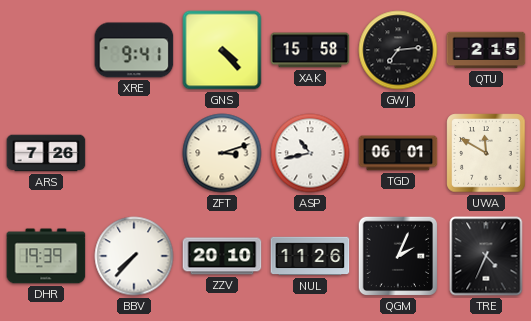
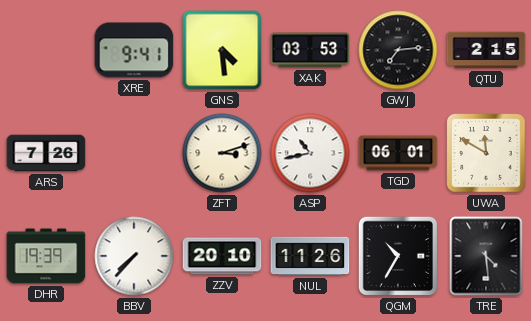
GNS: 4:23 -> 4:29
XAK: 15:58 -> 03:53
QGM: 2:04 -> 10:35
TRE: 4:34 -> 4:29
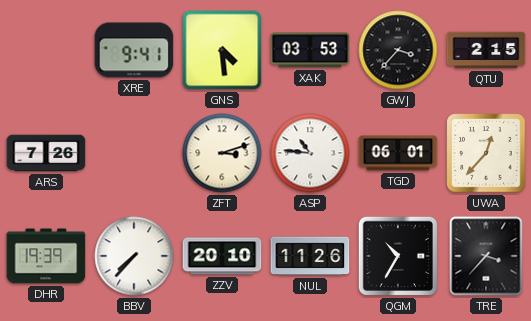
GWJ: 7:14 -> 3:37
ASP: 10:43 -> 10:46
UWA: 11:50 -> 12:37
TRE: 4:29 -> 3:37
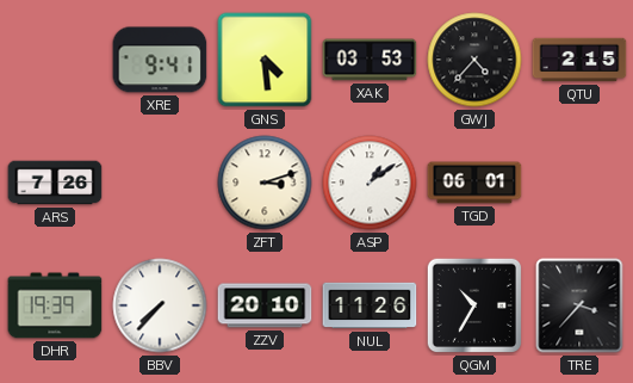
GWJ: 3:37 -> 4:37
ASP: 10:46 -> 1:09
UWA: 12:37 -> none
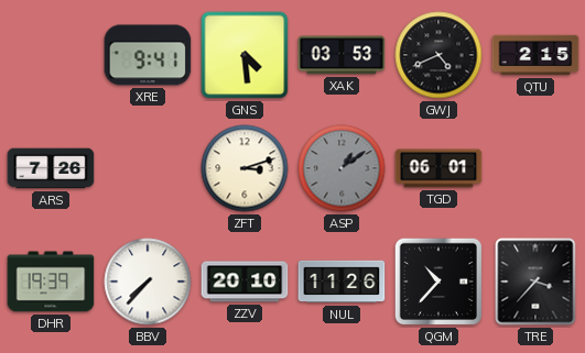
GWJ: 4:37 -> 4:41
ASP dial: white -> grey
QGM: 10:35 -> 10:37
